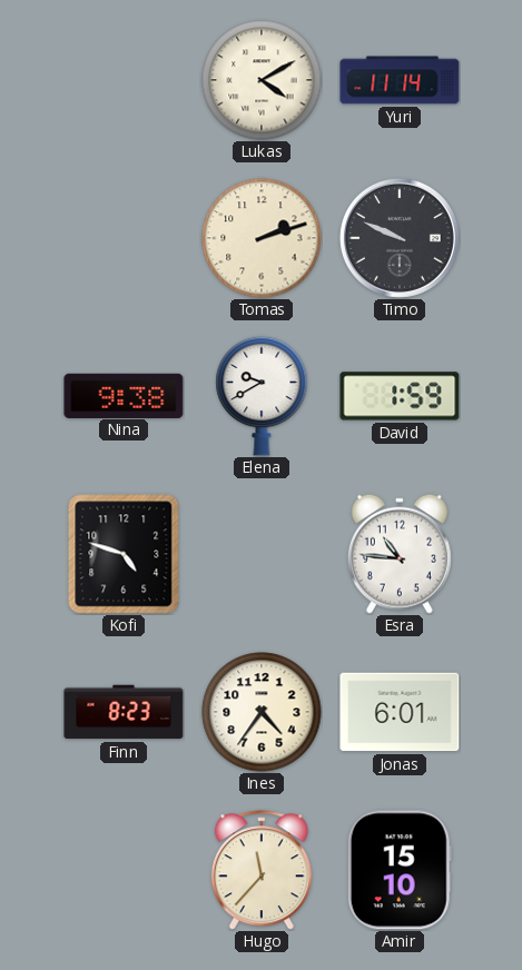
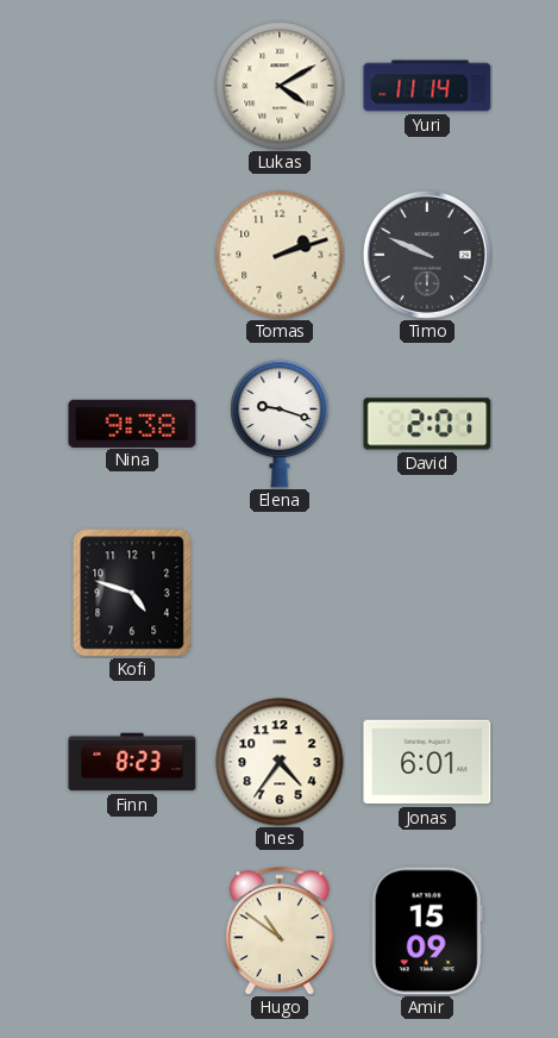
Elena: 9:40 -> 9:18
David: 1:59 -> 2:01
Esra: 10:46 -> none
Hugo: 11:37 -> 10:51
Amir: 15:10 -> 15:09
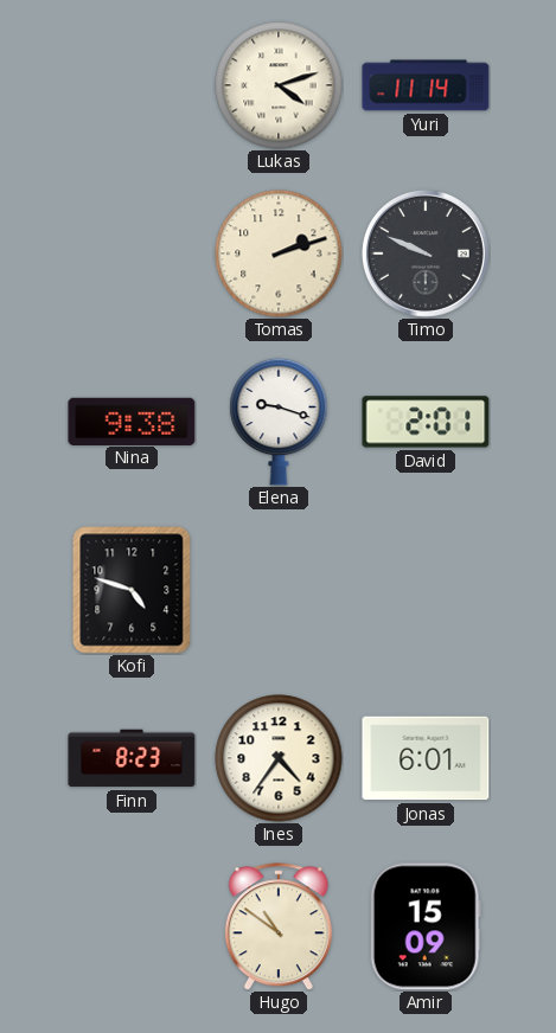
Lukas: 4:10 -> 4:12
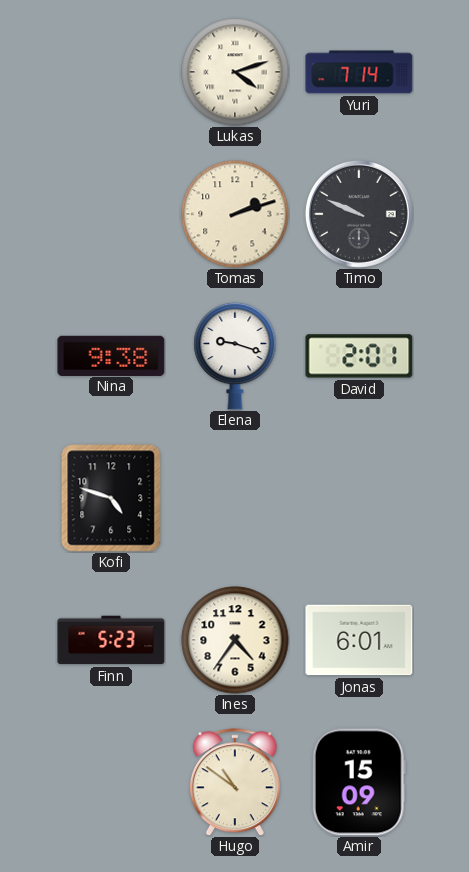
Yuri: 11:14 -> 7:14
Finn: 8:23 -> 5:23
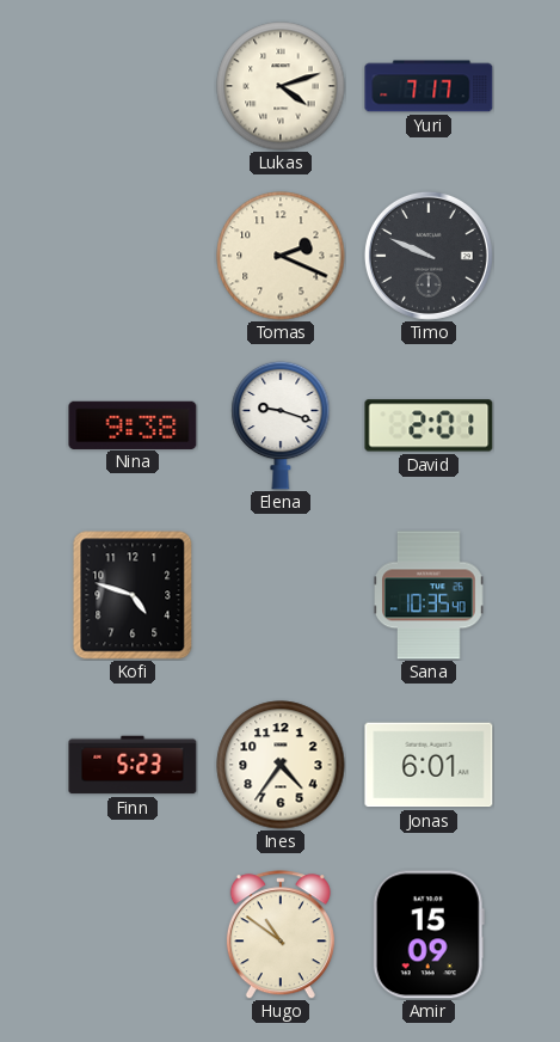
Yuri: 7:14 -> 7:17
Tomas: 2:12 -> 2:19
Sana: none -> 10:35
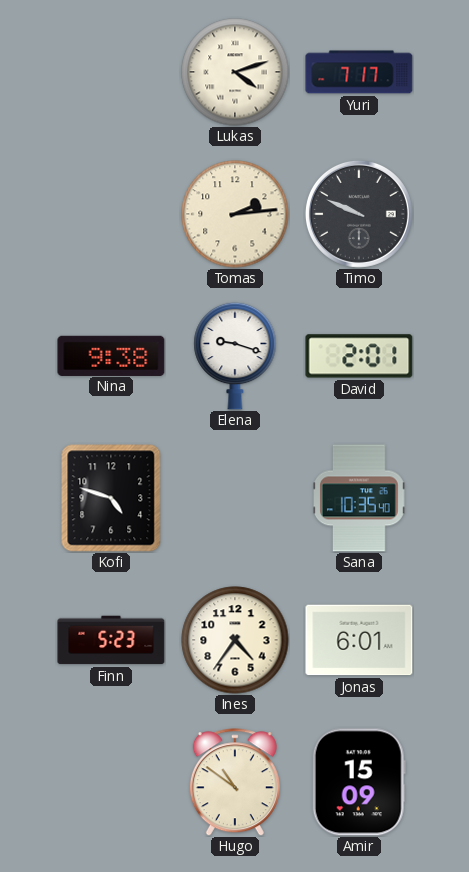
Tomas: 2:19 -> 2:14
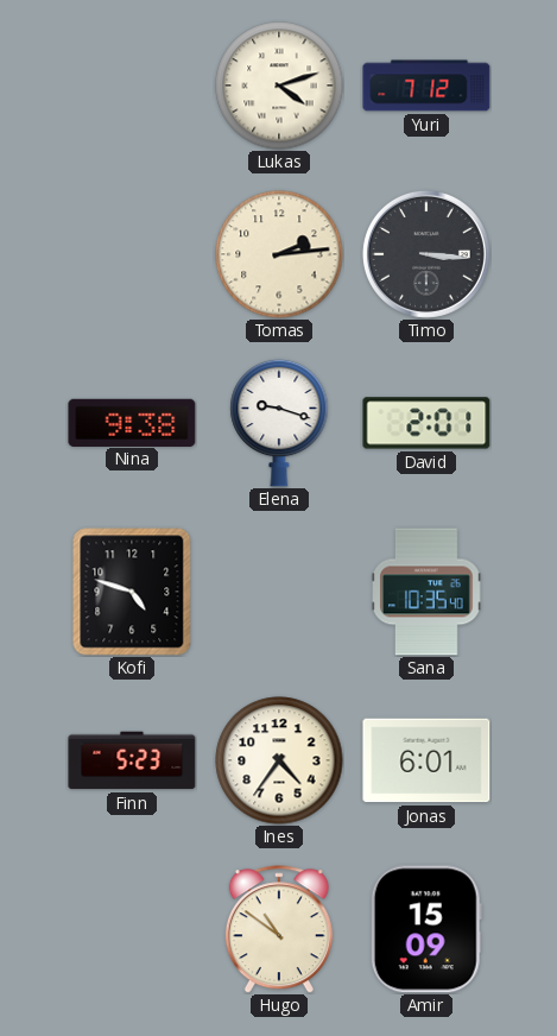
Yuri: 7:17 -> 7:12
Timo: 9:49 -> 3:16
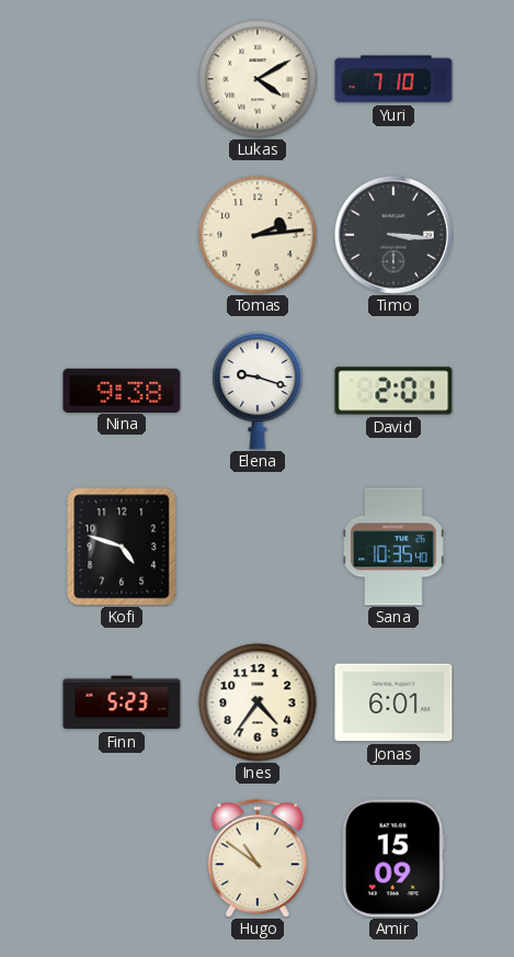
Lukas: 4:12 -> 4:10
Yuri: 7:12 -> 7:10
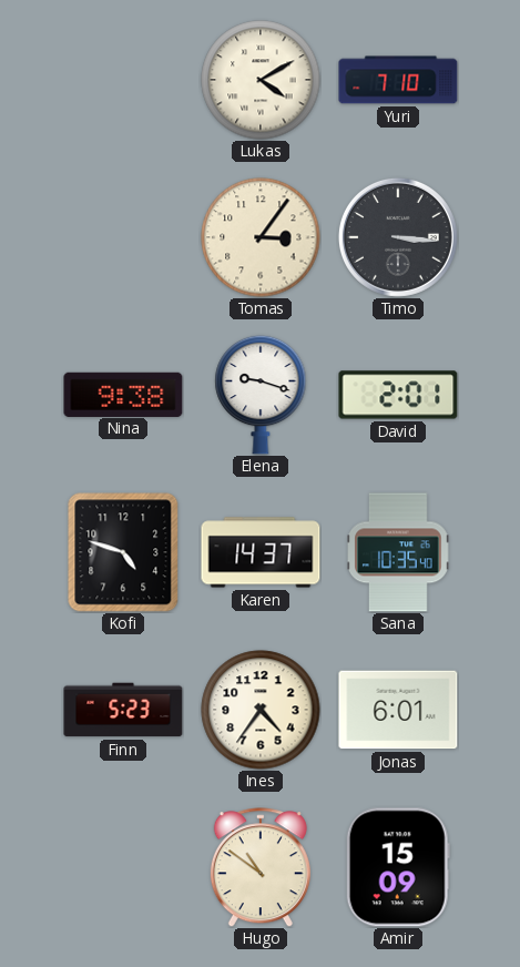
Tomas: 2:14 -> 3:06
Karen: none -> 14:37
